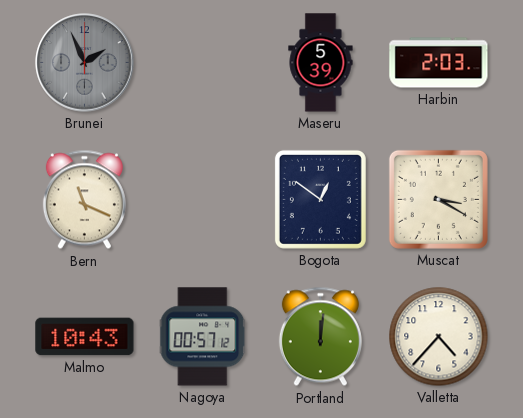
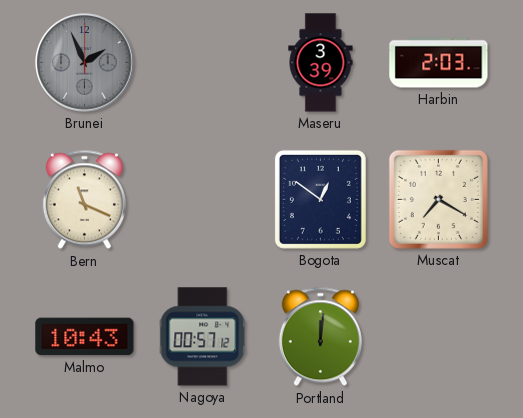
Maseru: 5:39 -> 3:39
Muscat: 3:20 -> 7:20
Valletta: 4:37 -> none
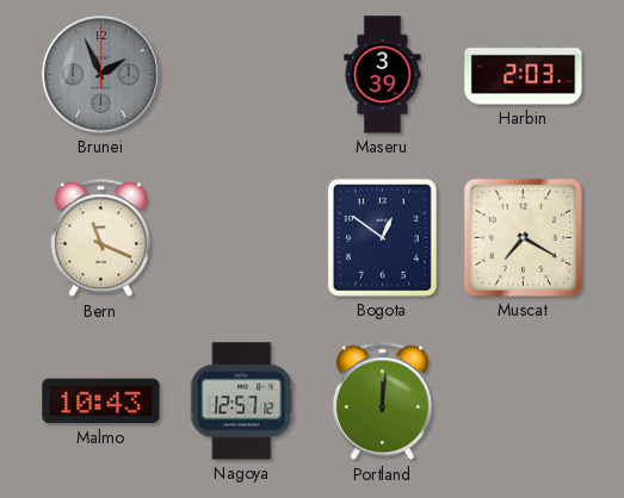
Nagoya: 00:57 -> 12:57
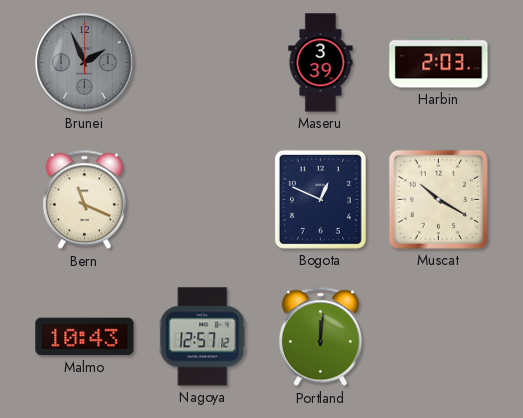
Bogota: 12:51 -> 12:49
Muscat: 7:20 -> 10:20
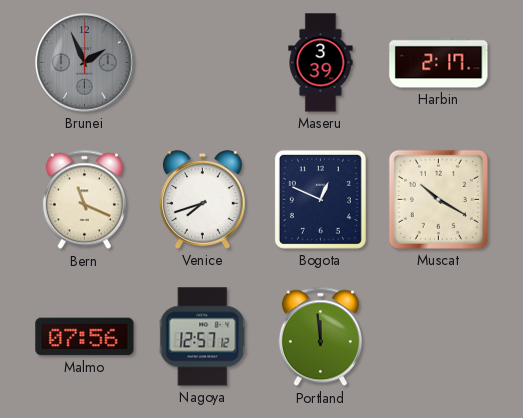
Harbin: 2:03 -> 2:17
Venice: none -> 7:42
Malmo: 10:43 -> 07:56
Portland: 12:01 -> 11:59
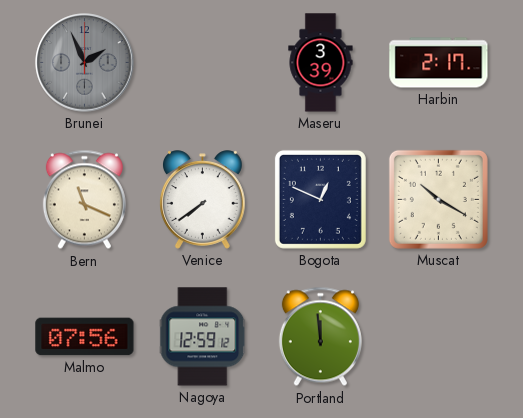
Venice: 7:42 -> 7:39
Nagoya: 12:57 -> 12:59
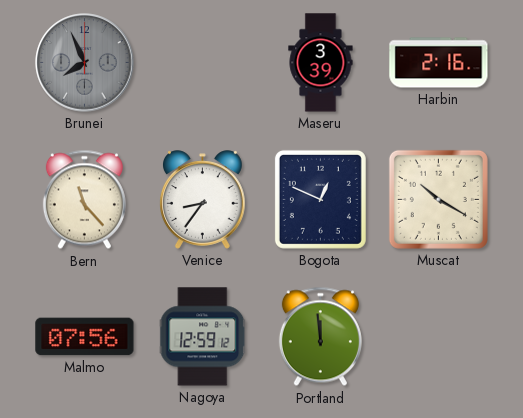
Brunei: 1:56 -> 7:56
Harbin: 2:17 -> 2:16
Bern: 11:19 -> 11:23
Venice: 7:39 -> 8:36
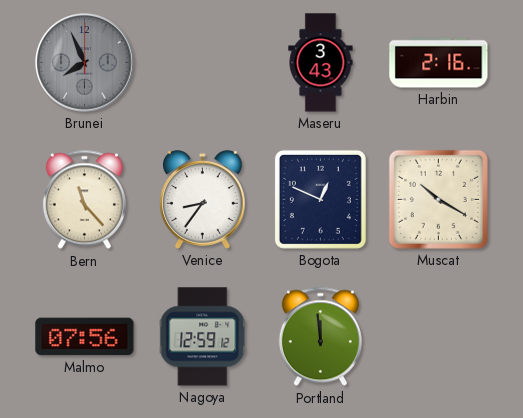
Maseru: 3:39 -> 3:43
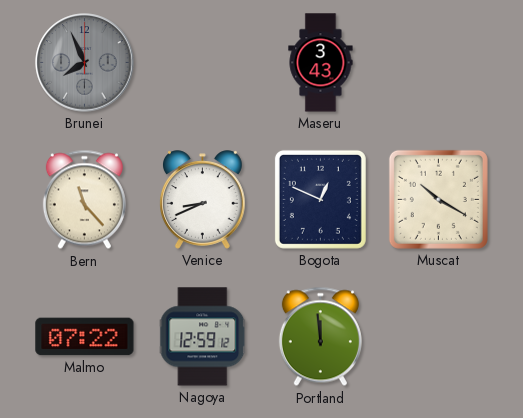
Harbin: 2:16 -> none
Venice: 8:36 -> 8:41
Malmo: 07:56 -> 07:22
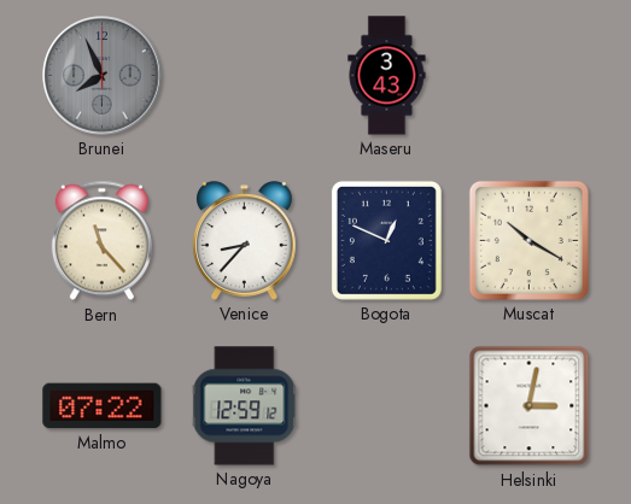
Venice: 8:41 -> 8:37
Portland: 11:59 -> none
Helsinki: none -> 3:02
